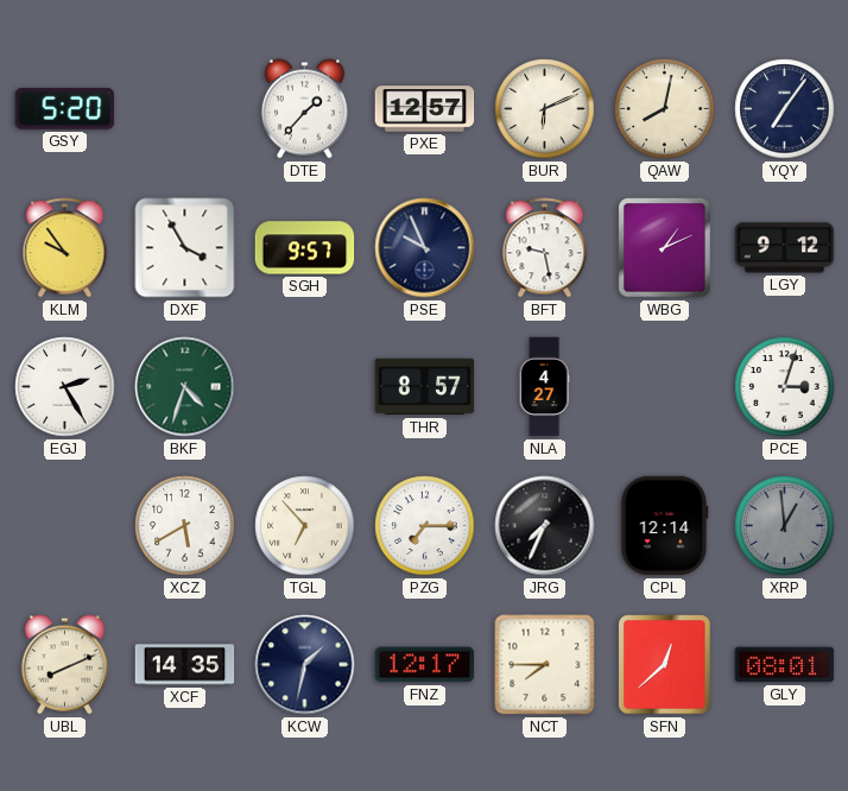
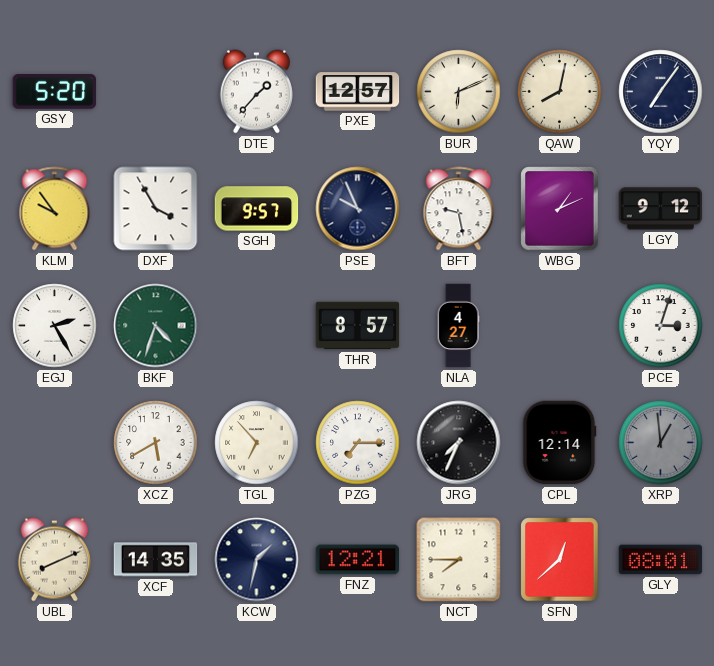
FNZ: 12:17 -> 12:21
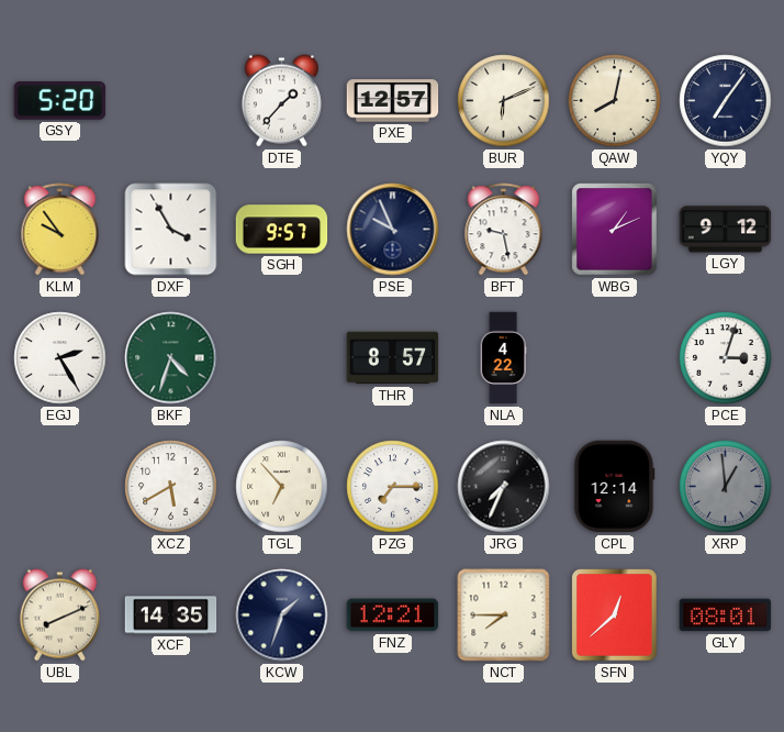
NLA: 4:27 -> 4:22
KCW: 1:32 -> 1:33
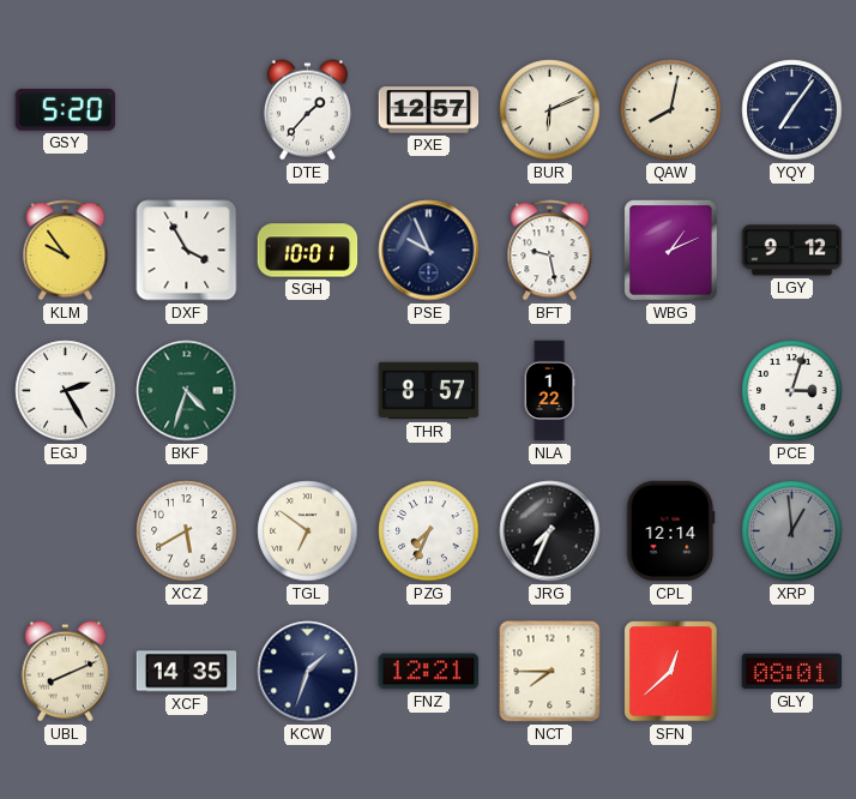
SGH: 9:57 -> 10:01
NLA: 4:22 -> 1:22
TGL: 6:53 -> 6:51
PZG: 7:15 -> 7:34
